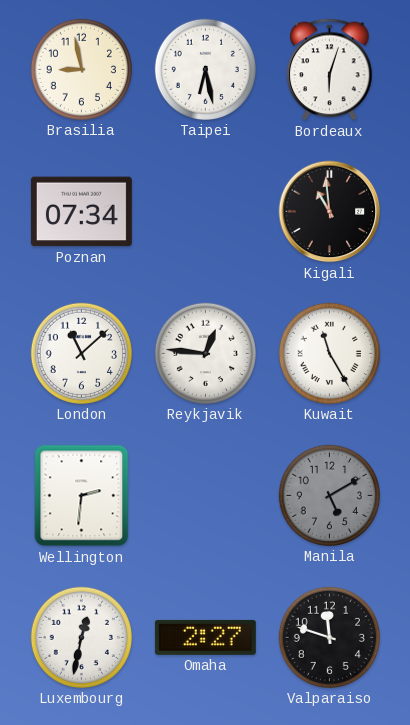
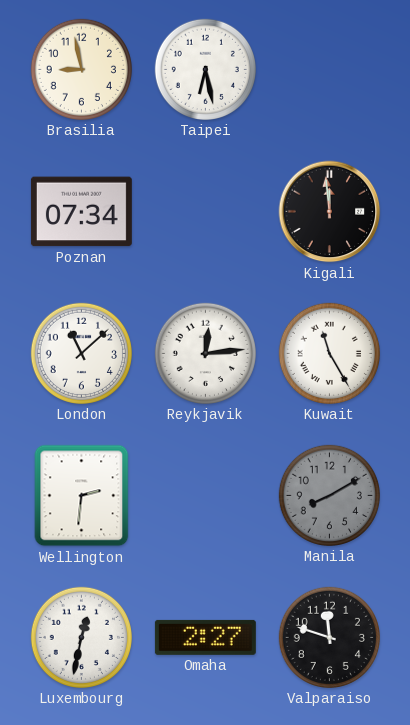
Bordeaux: 6:03 -> none
Kigali: 10:59 -> 11:59
Reykjavik: 12:46 -> 12:14
Manila: 5:10 -> 8:10
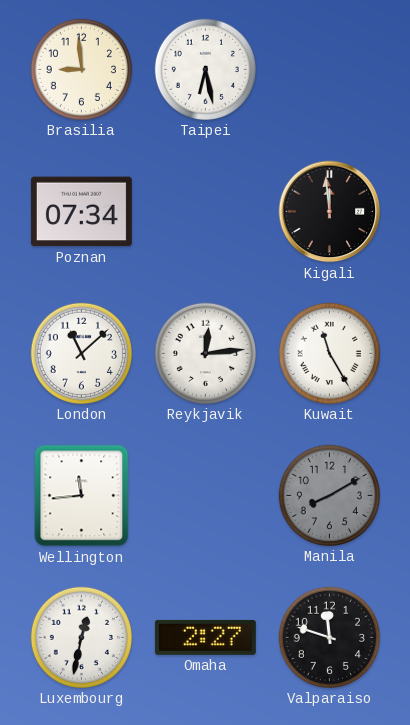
Brasilia: 8:58 -> 8:59
Wellington: 2:31 -> 11:44
